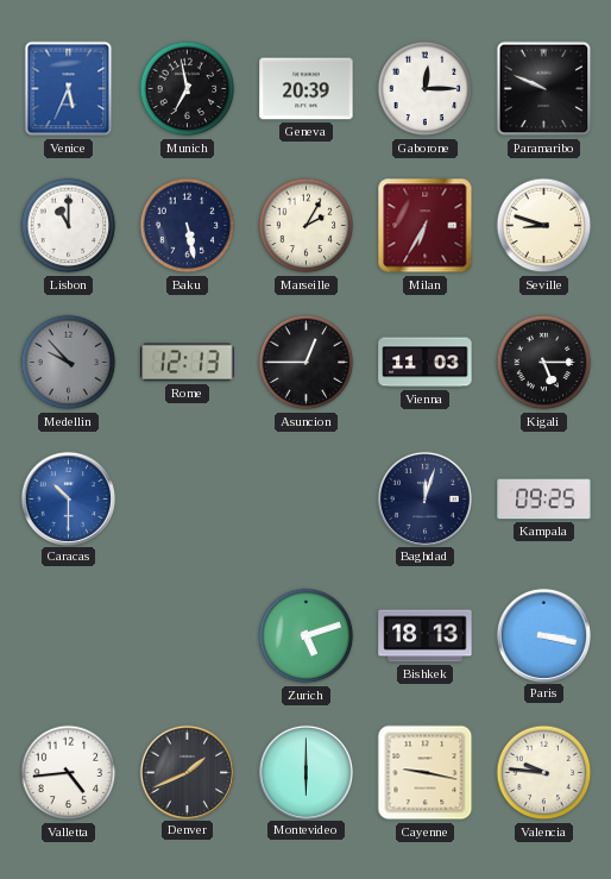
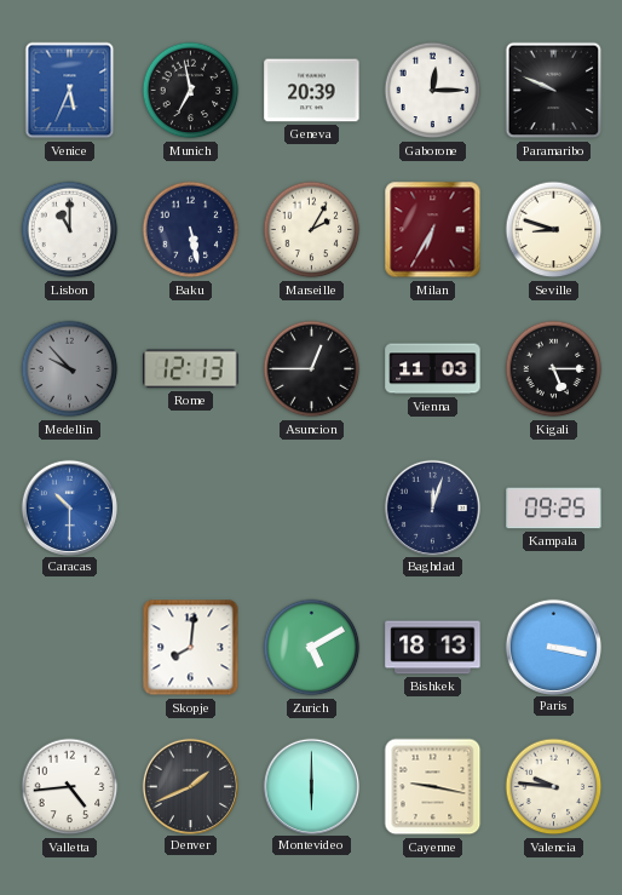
Skopje: none -> 8:01
Zurich: 5:12 -> 5:10
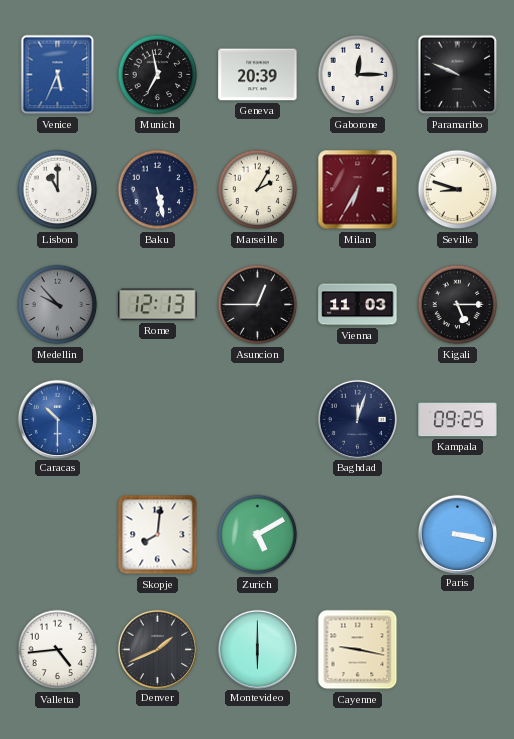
Bishkek: 18:13 -> none
Valencia: 9:46 -> none
